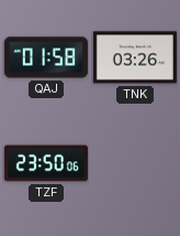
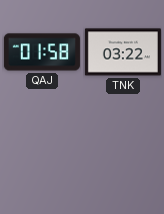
TNK: 03:26 -> 03:22
TZF: 23:50 -> none
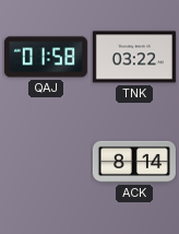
ACK: none -> 8:14
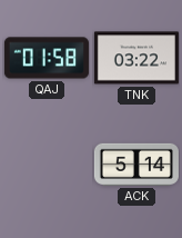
ACK: 8:14 -> 5:14
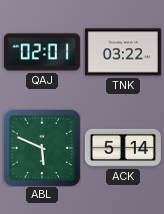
QAJ: 01:58 -> 02:01
ABL: none -> 5:49
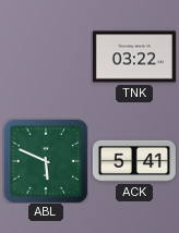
QAJ: 02:01 -> none
ACK: 5:14 -> 5:41
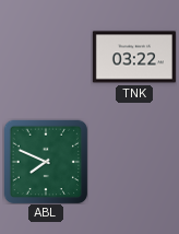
ABL: 5:49 -> 7:49
ACK: 5:41 -> none
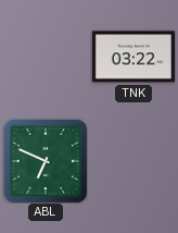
ABL: 7:49 -> 6:49
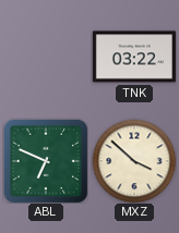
MXZ: none -> 3:52
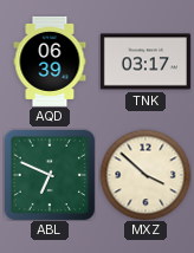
AQD: none -> 06:39
TNK: 03:22 -> 03:17
